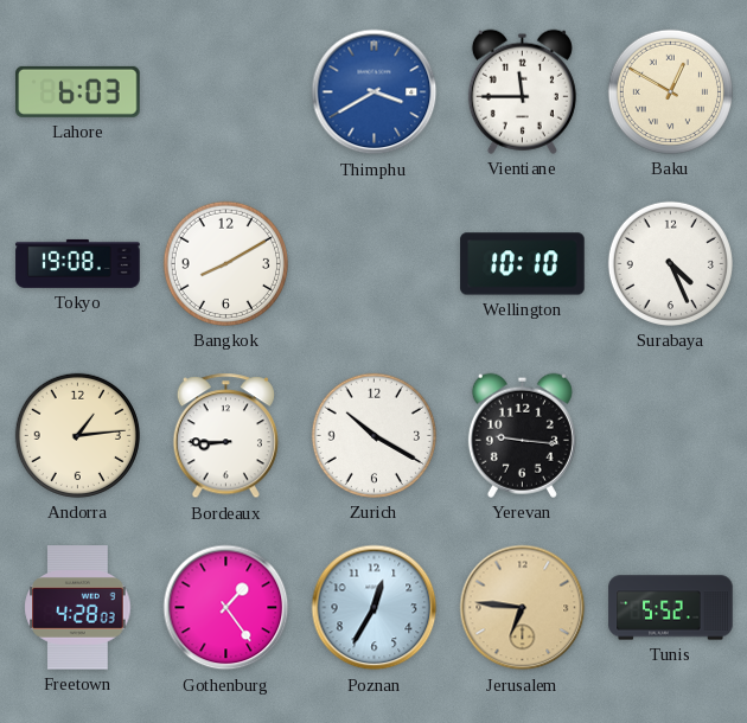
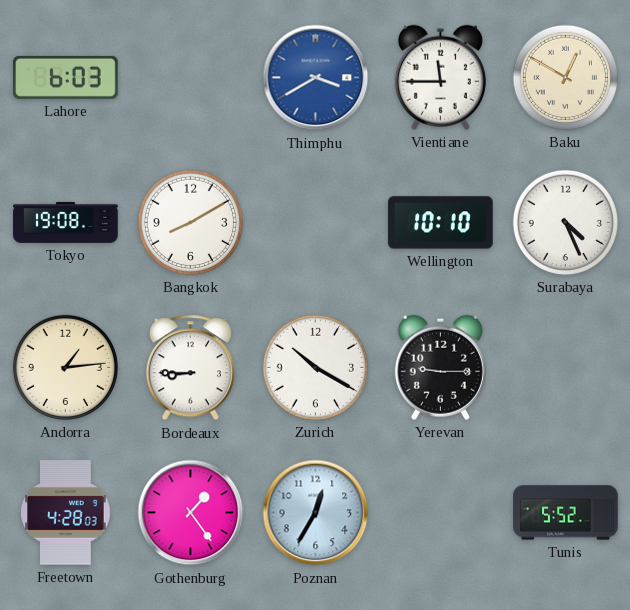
Yerevan: 9:16 -> 9:15
Jerusalem: 6:46 -> none
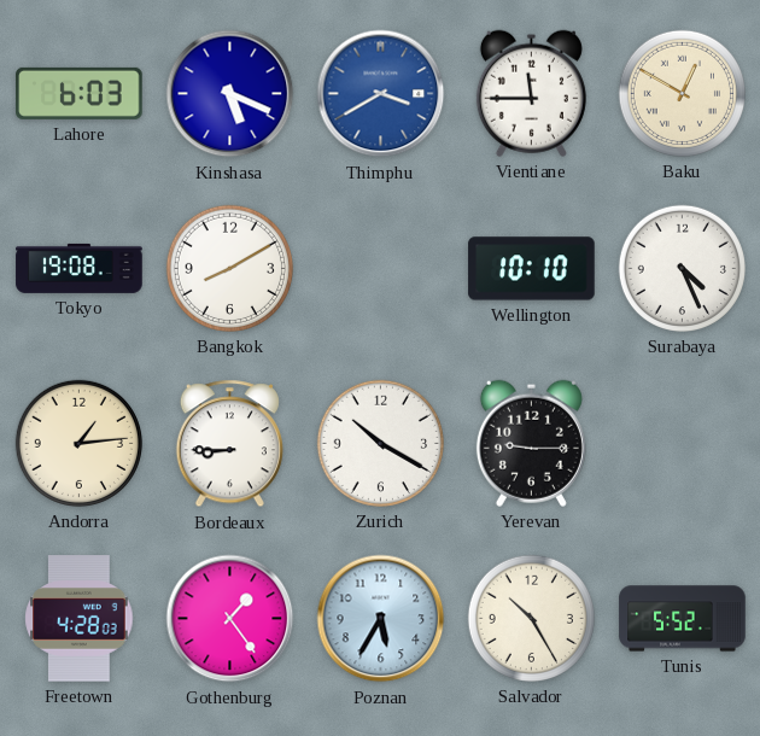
Kinshasa: none -> 5:19
Poznan: 12:35 -> 5:35
Salvador: none -> 10:25
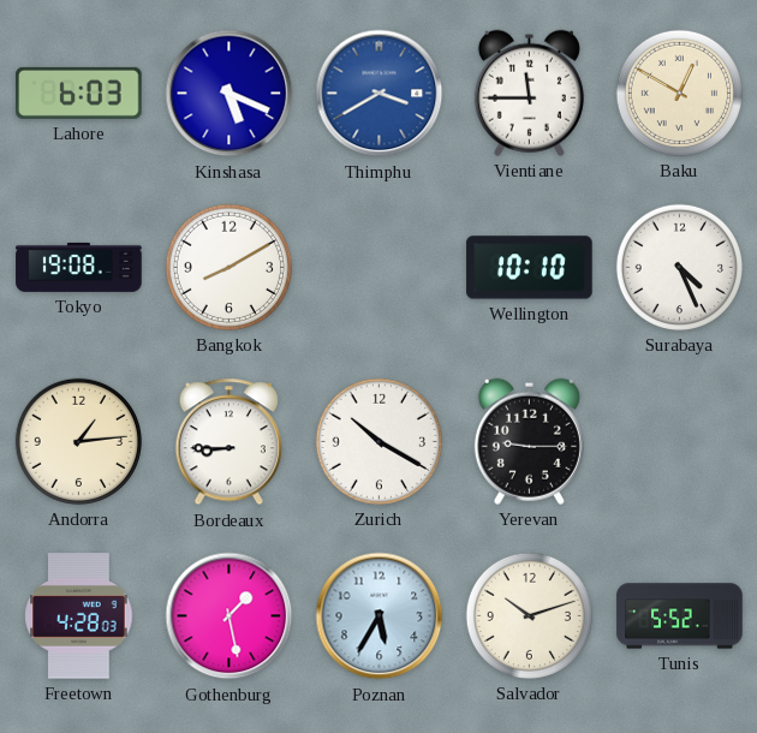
Gothenburg: 1:24 -> 1:28
Salvador: 10:25 -> 10:12
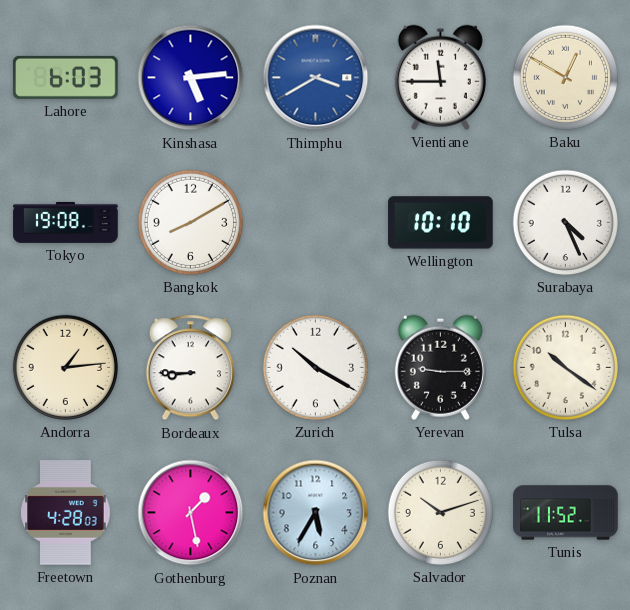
Kinshasa: 5:19 -> 5:14
Tulsa: none -> 10:21
Tunis: 5:52 -> 11:52
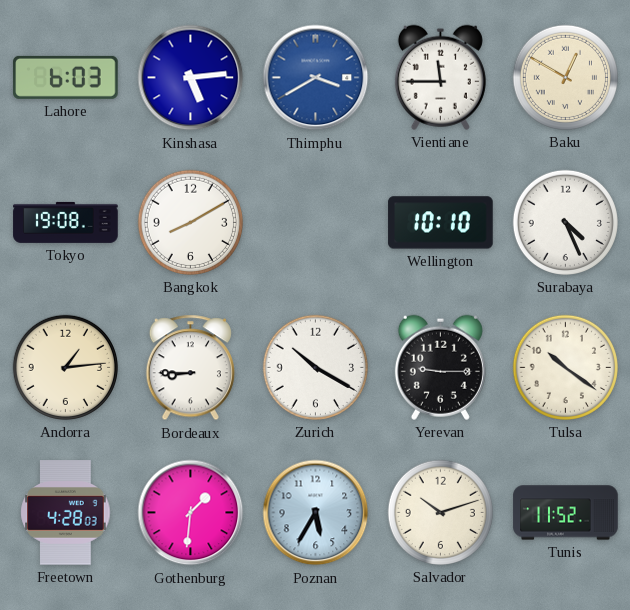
Gothenburg: 1:28 -> 1:31
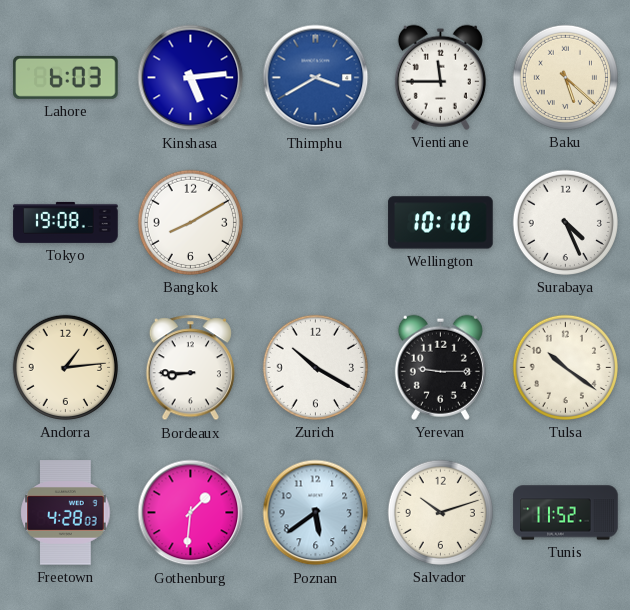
Baku: 12:50 -> 5:22
Poznan: 5:35 -> 5:39
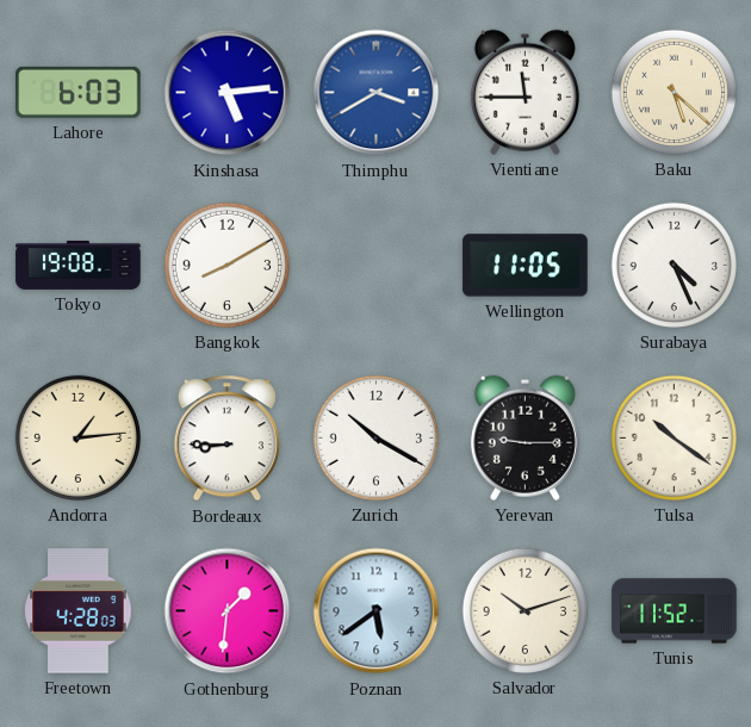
Wellington: 10:10 -> 11:05
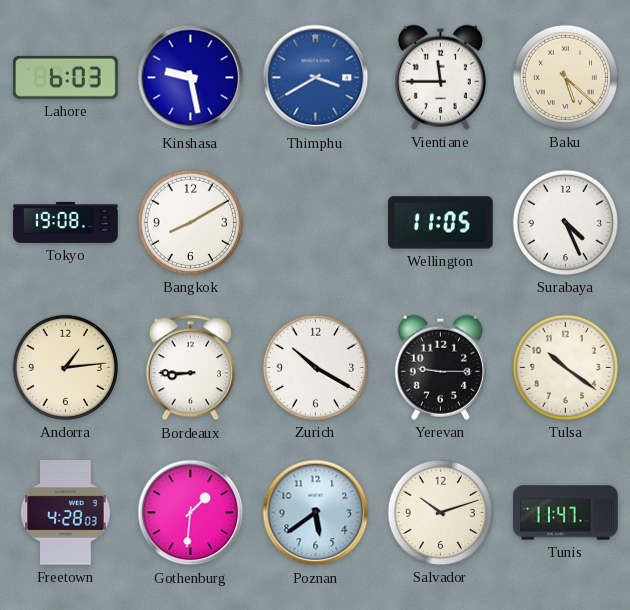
Kinshasa: 5:14 -> 9:28
Tunis: 11:52 -> 11:47
